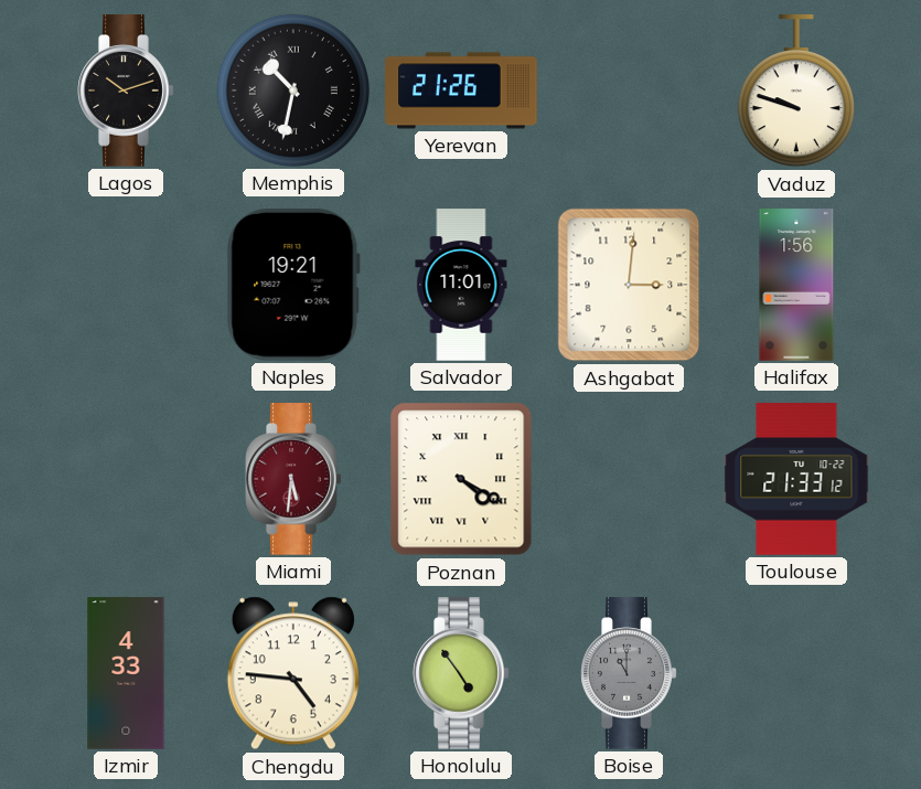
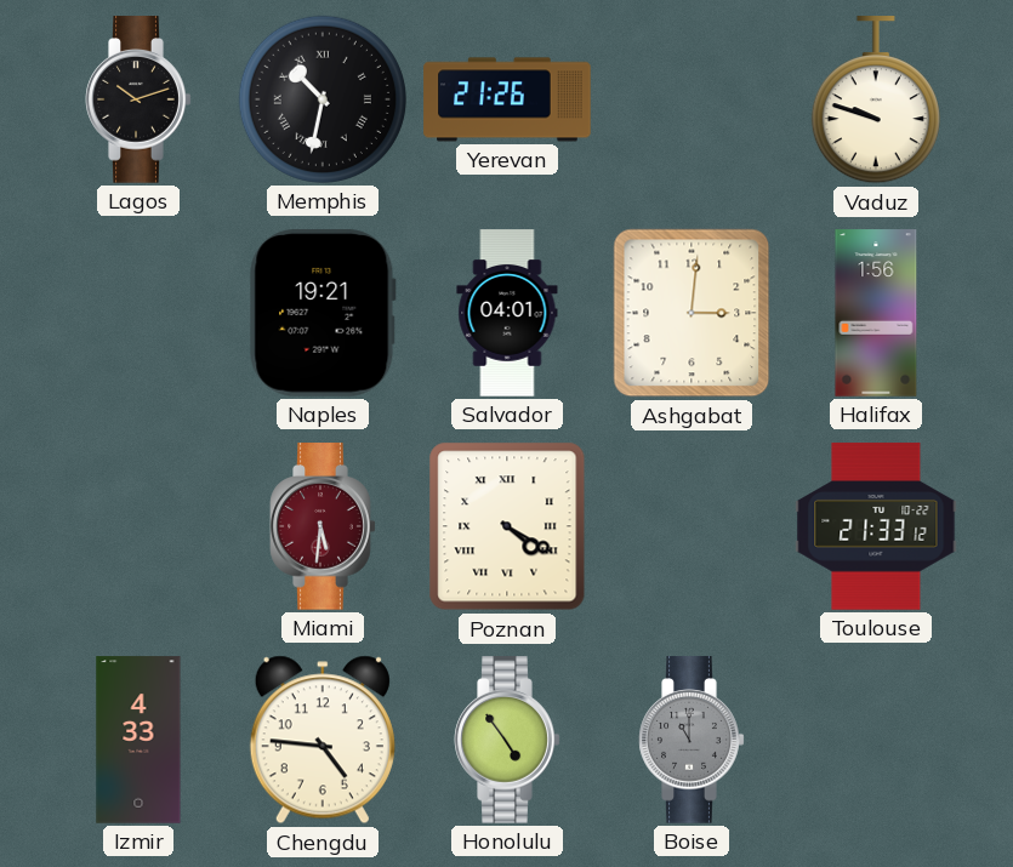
Salvador: 11:01 -> 04:01
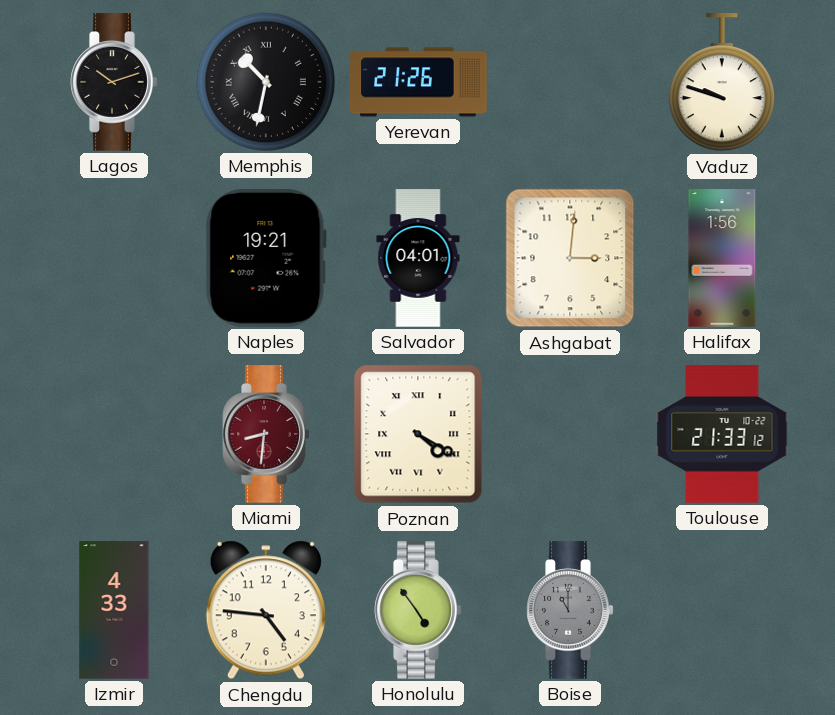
Miami: 5:31 -> 8:31
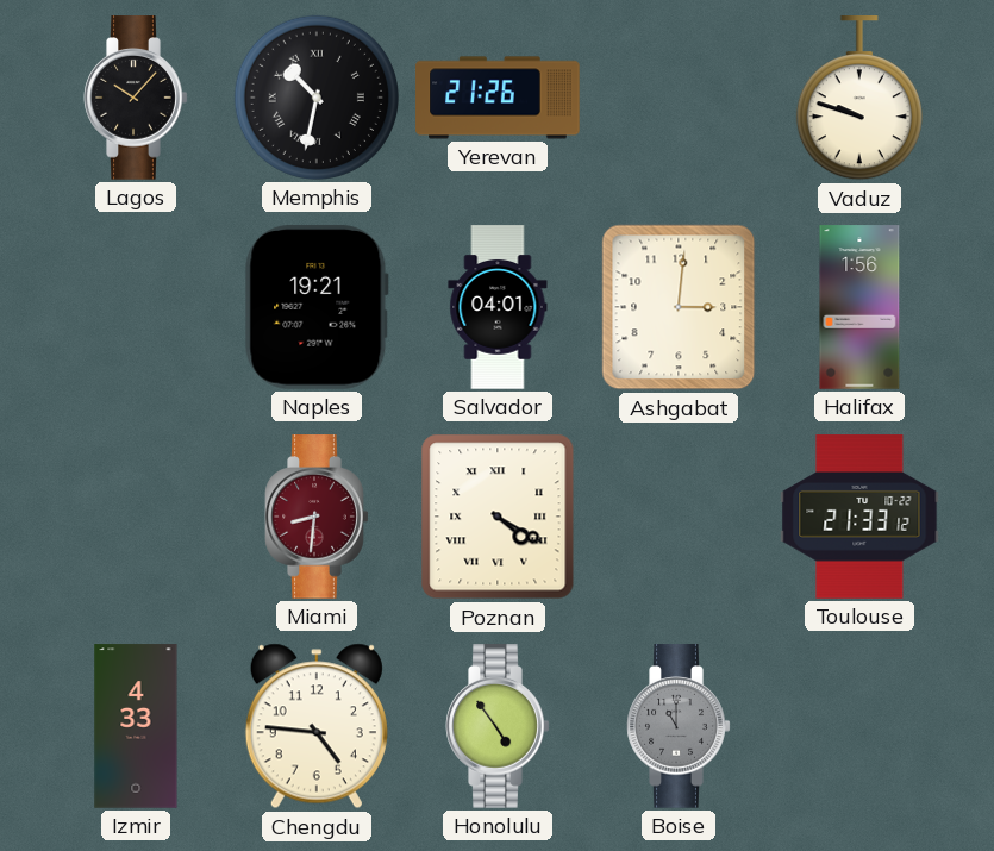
Lagos: 10:12 -> 10:07
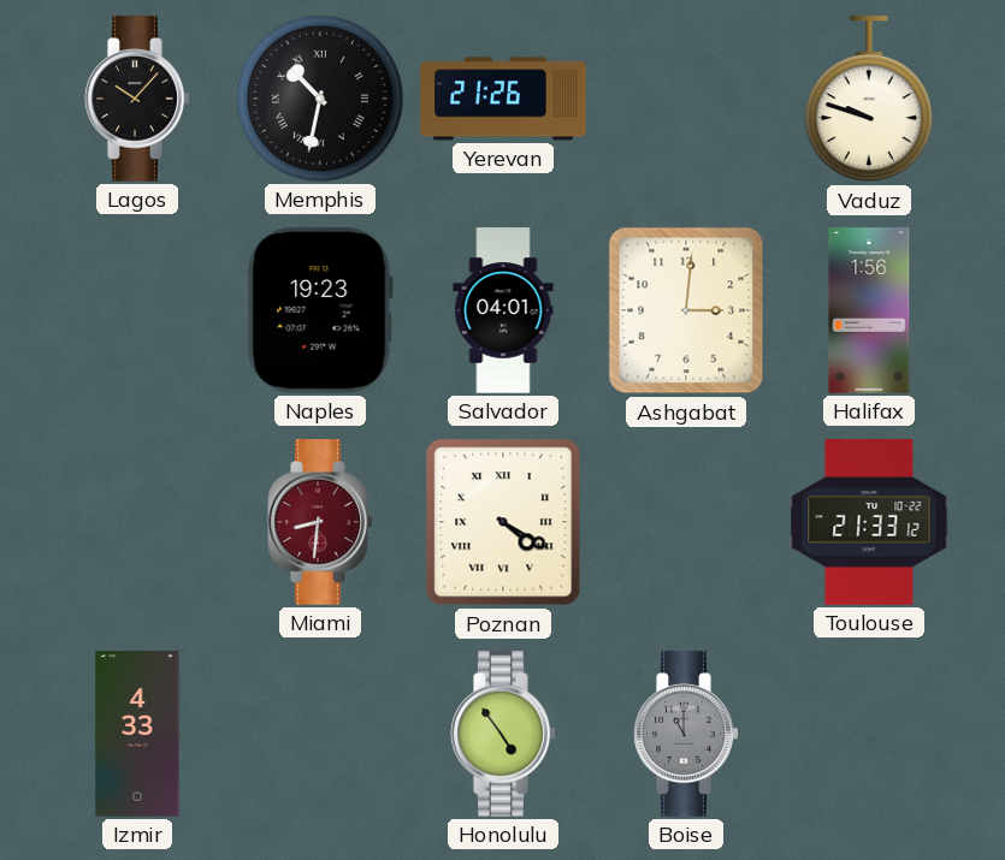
Naples: 19:21 -> 19:23
Chengdu: 4:46 -> none
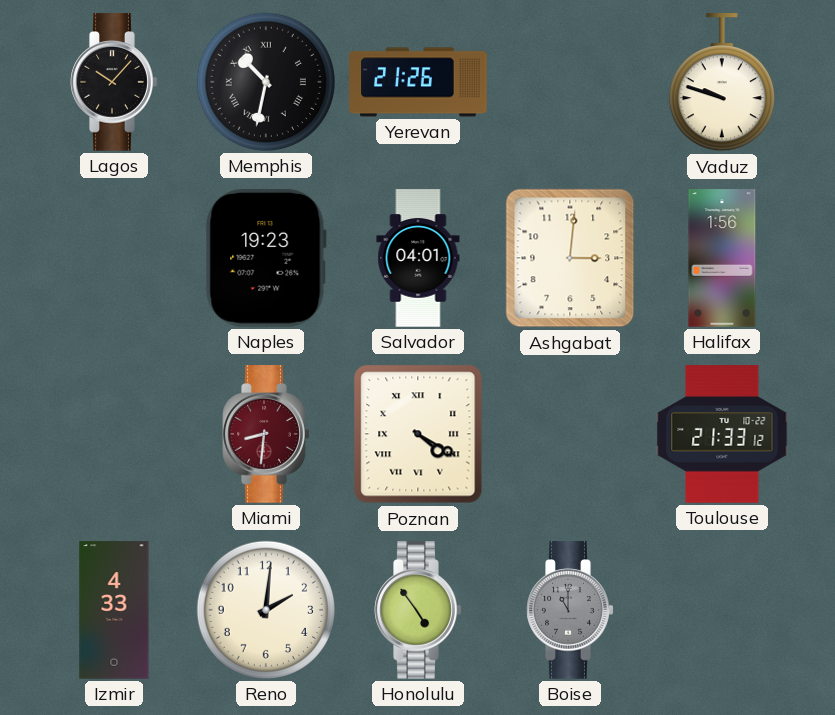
Reno: none -> 2:01
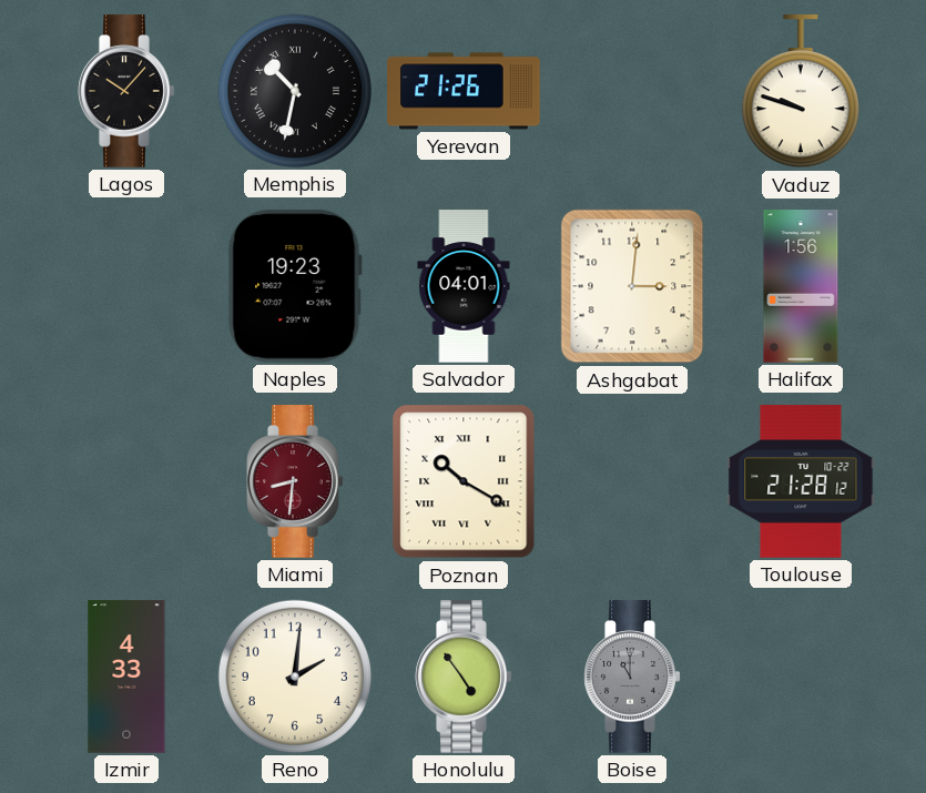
Poznan: 4:20 -> 10:20
Toulouse: 21:33 -> 21:28
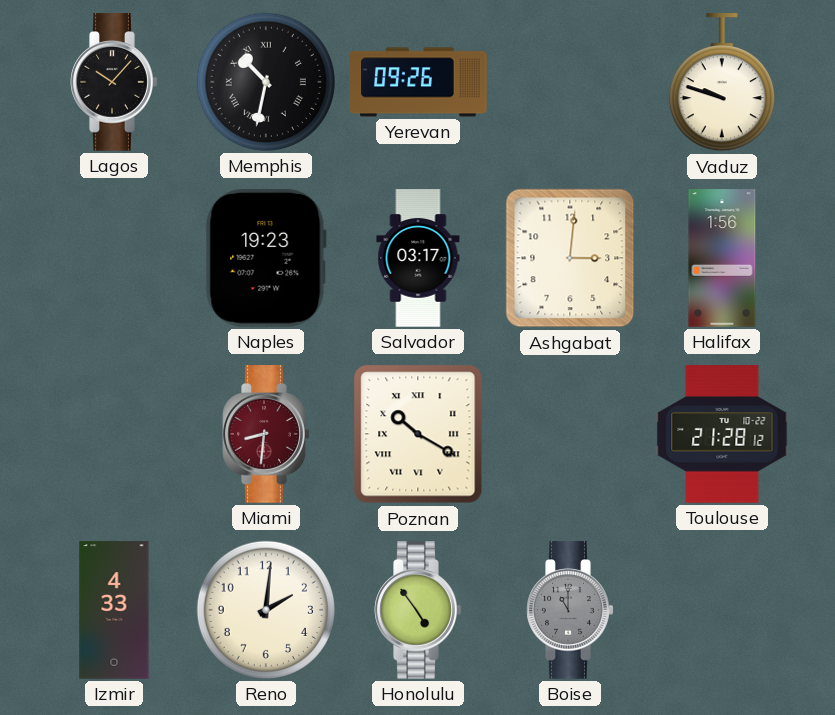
Yerevan: 21:26 -> 09:26
Salvador: 04:01 -> 03:17
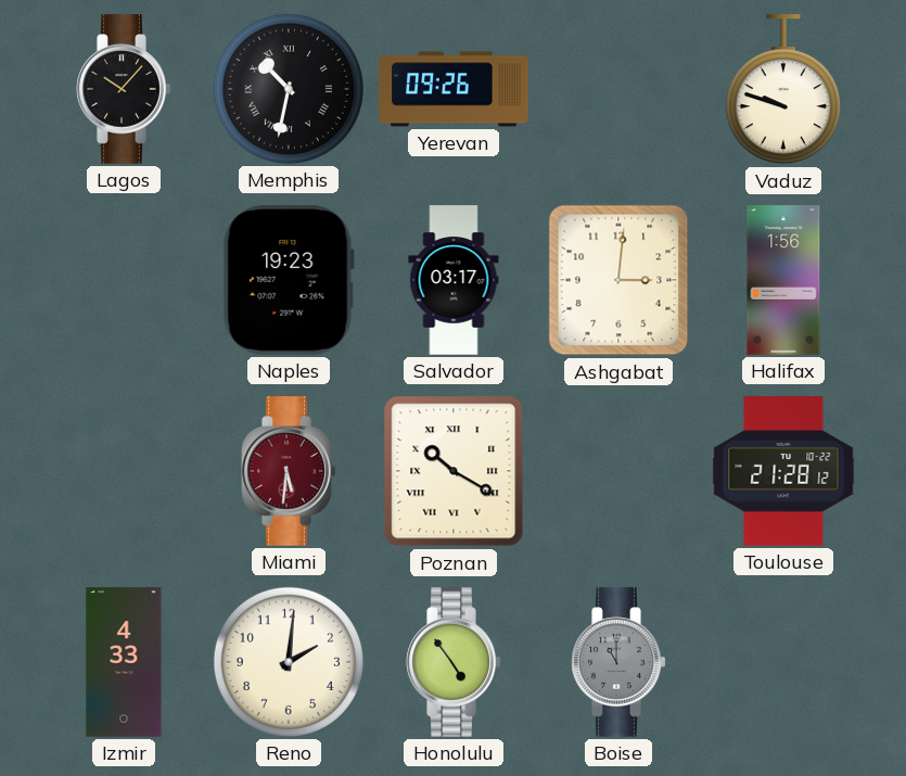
Miami: 8:31 -> 5:31
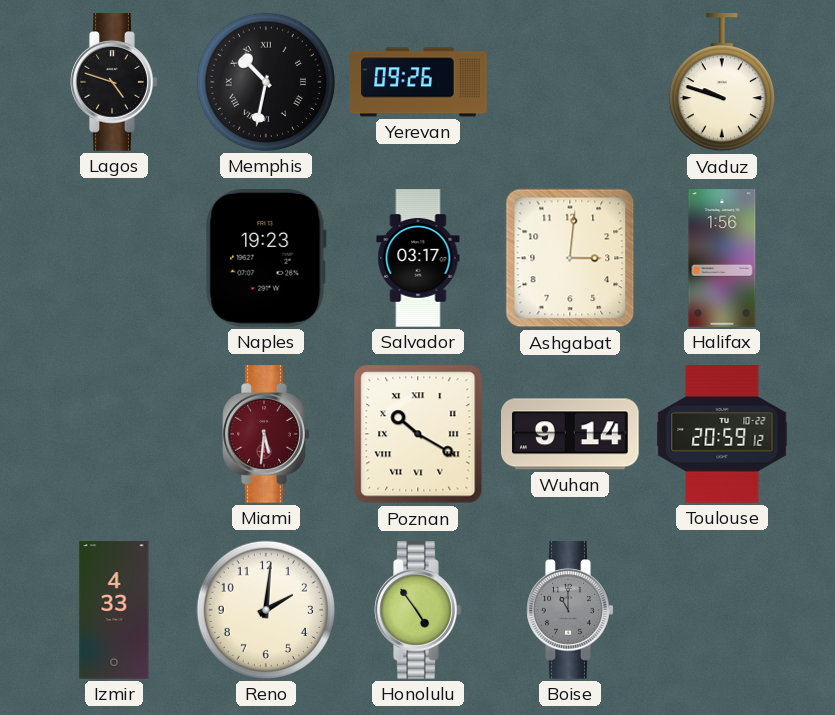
Lagos: 10:07 -> 4:48
Wuhan: none -> 9:14
Toulouse: 21:28 -> 20:59
